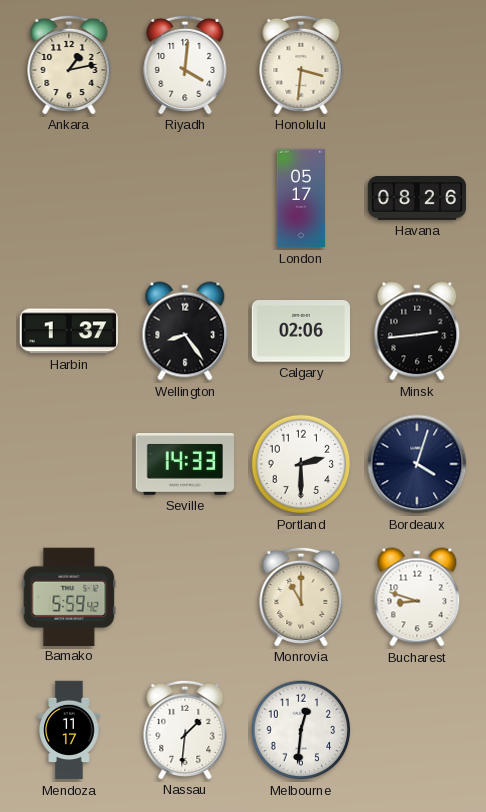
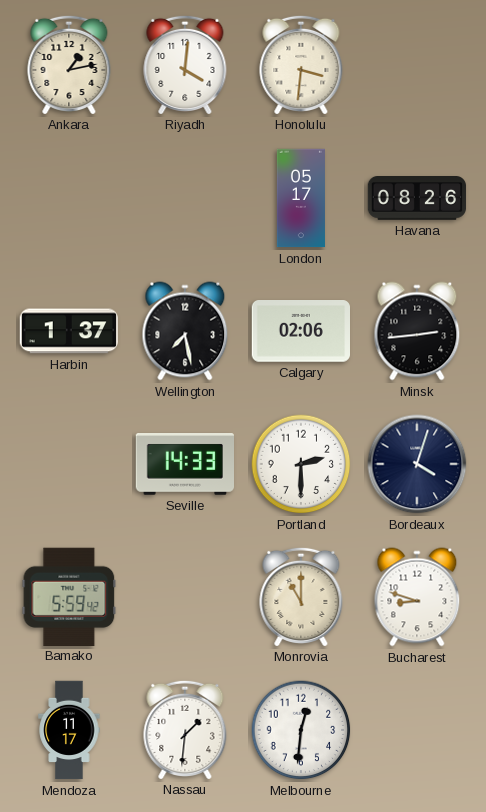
Wellington: 8:24 -> 7:28
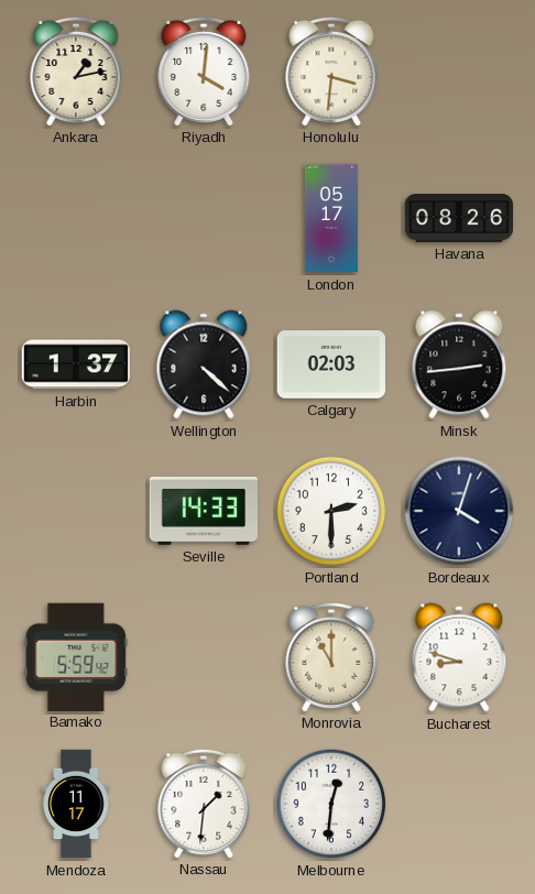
Wellington: 7:28 -> 4:22
Calgary: 02:06 -> 02:03
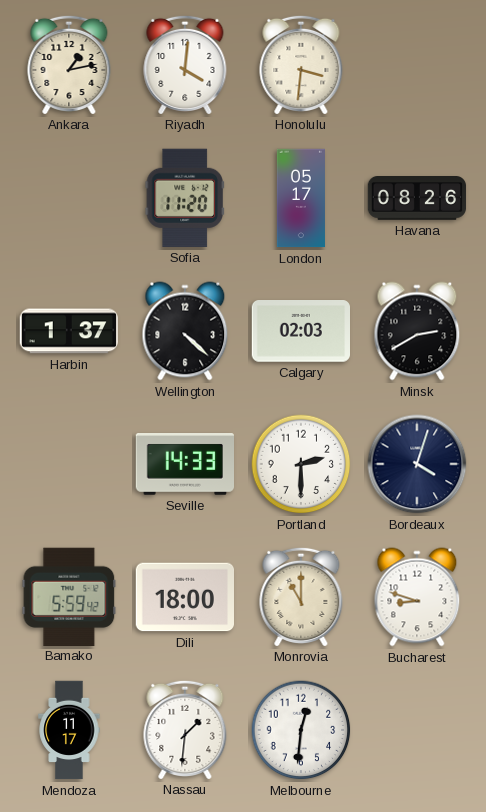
Sofia: none -> 11:20
Minsk: 2:44 -> 2:40
Dili: none -> 18:00
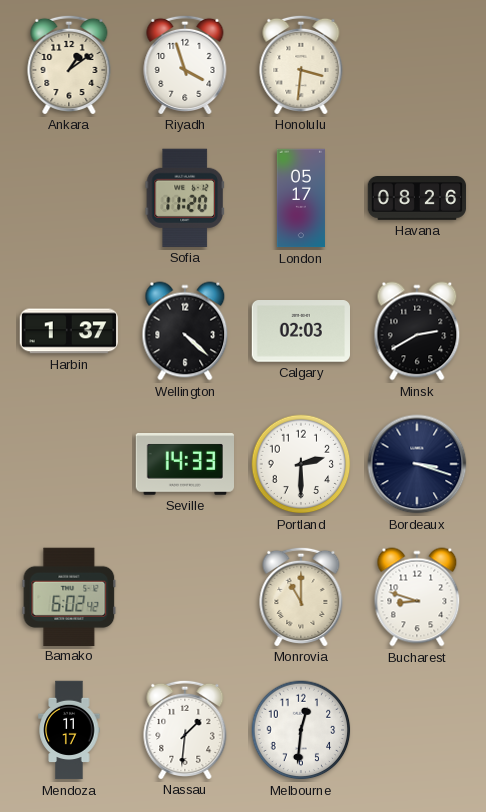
Ankara: 1:13 -> 1:09
Riyadh: 4:01 -> 3:57
Bordeaux: 4:03 -> 3:18
Bamako: 5:59 -> 6:02
Dili: 18:00 -> none
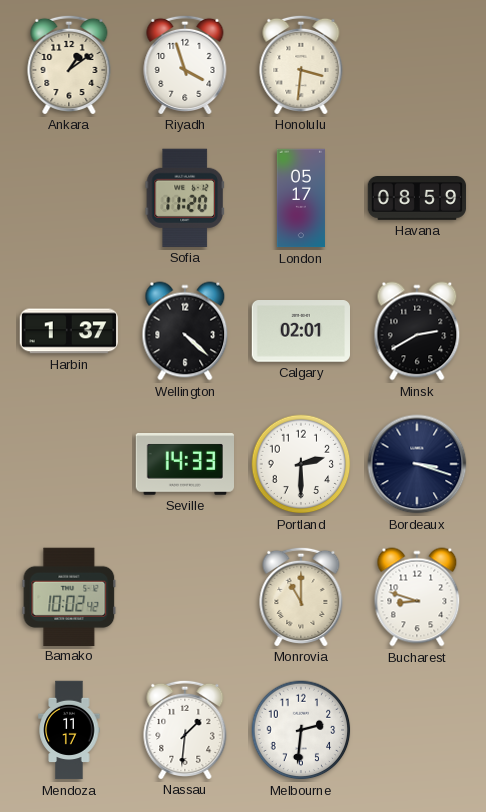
Havana: 08:26 -> 08:59
Calgary: 02:03 -> 02:01
Bamako: 6:02 -> 10:02
Melbourne: 12:31 -> 2:31
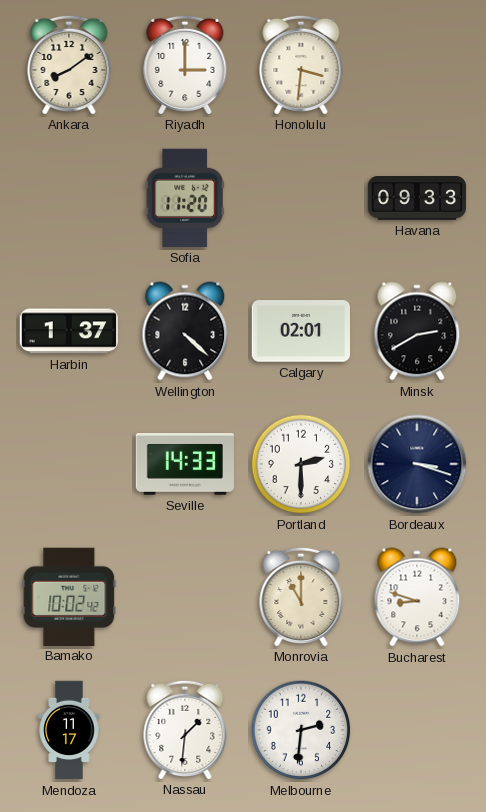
Ankara: 1:09 -> 8:09
Riyadh: 3:57 -> 3:00
London: 05:17 -> none
Havana: 08:59 -> 09:33
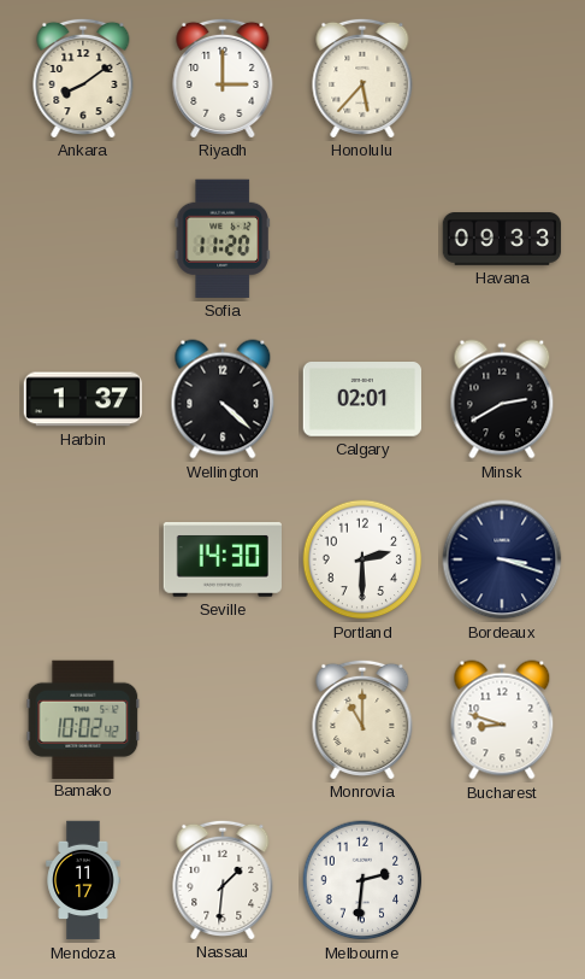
Honolulu: 3:31 -> 5:37
Seville: 14:33 -> 14:30
